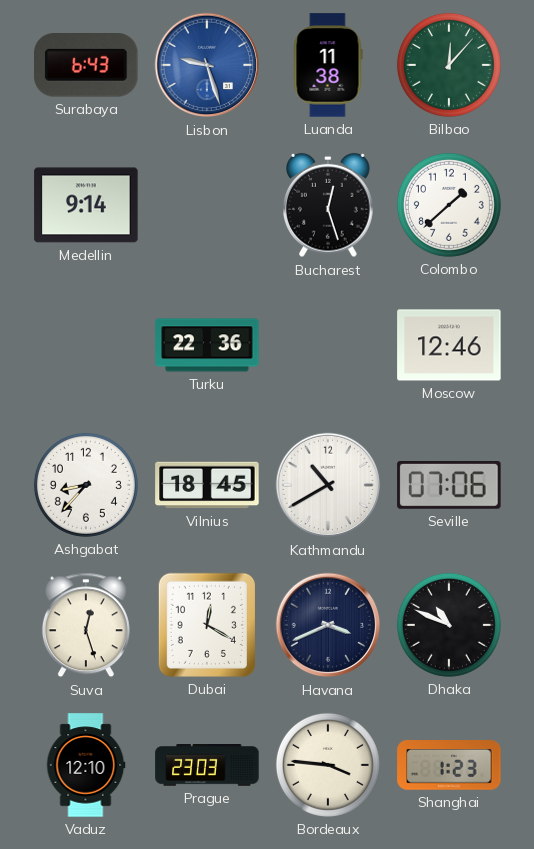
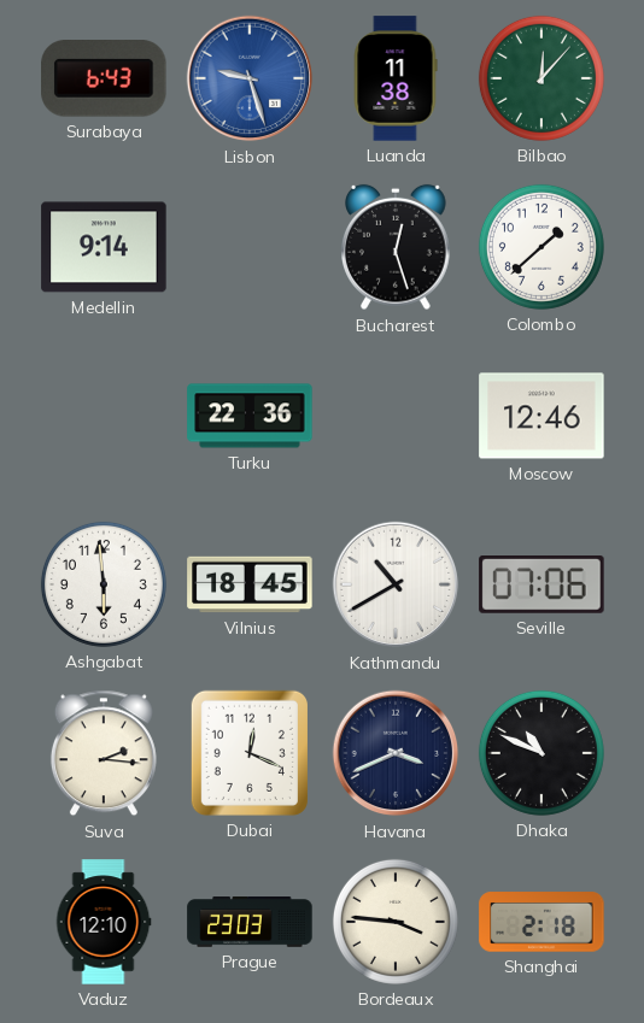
Ashgabat: 8:37 -> 5:59
Suva: 12:27 -> 2:16
Dubai: 12:20 -> 12:19
Shanghai: 1:23 -> 2:18
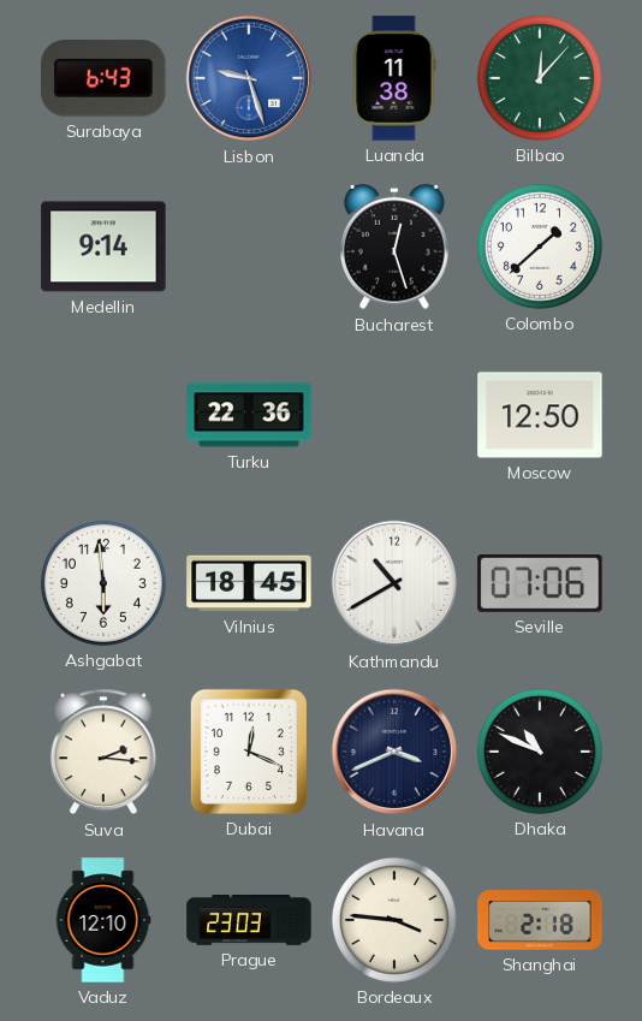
Moscow: 12:46 -> 12:50
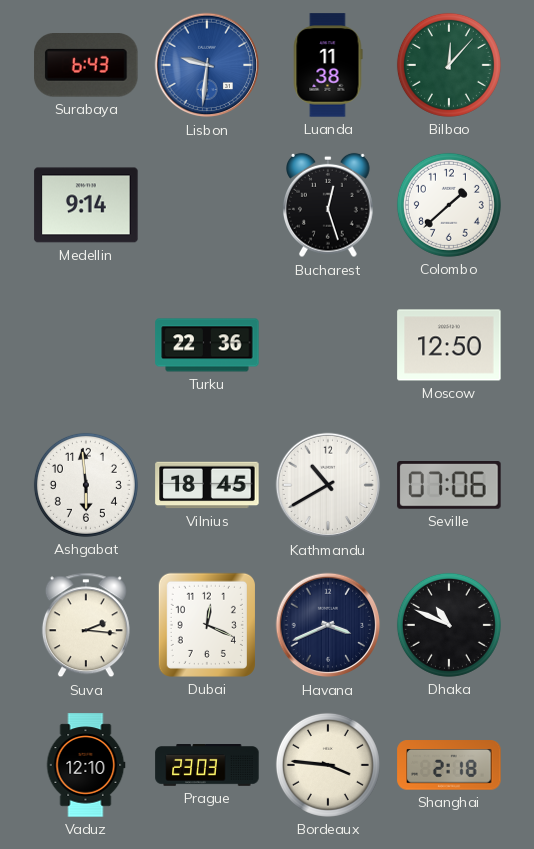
Lisbon: 9:27 -> 9:31
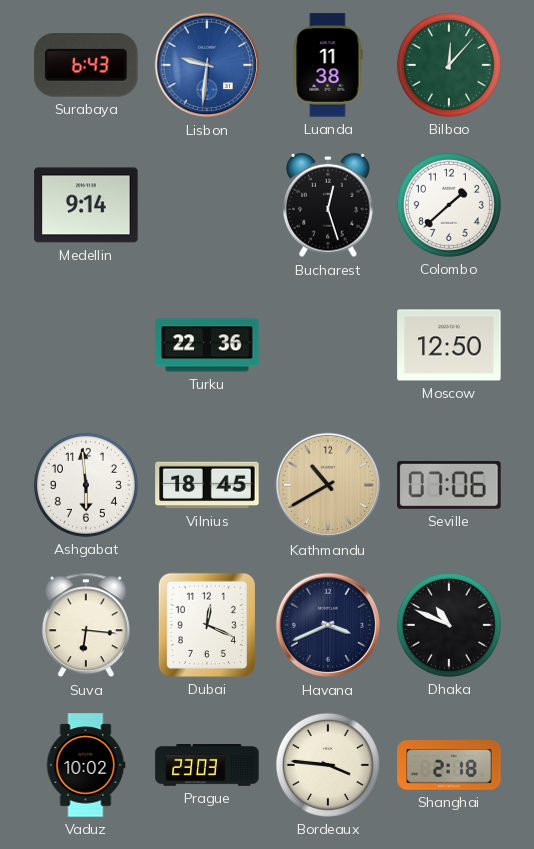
Kathmandu dial: white -> champagne
Suva: 2:16 -> 6:16
Vaduz: 12:10 -> 10:02
